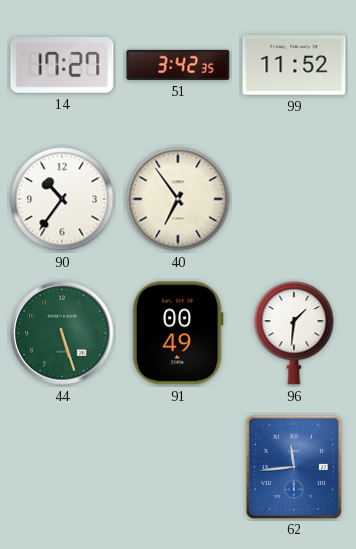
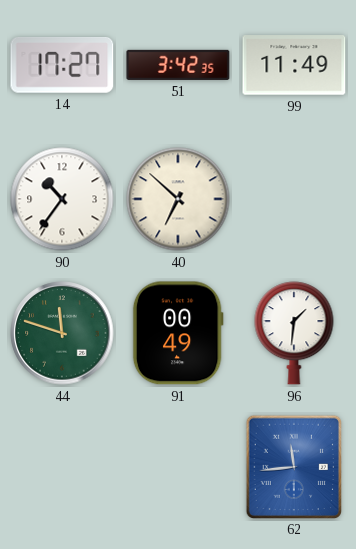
99: 11:52 -> 11:49
40: 6:54 -> 6:52
44: 5:27 -> 11:48
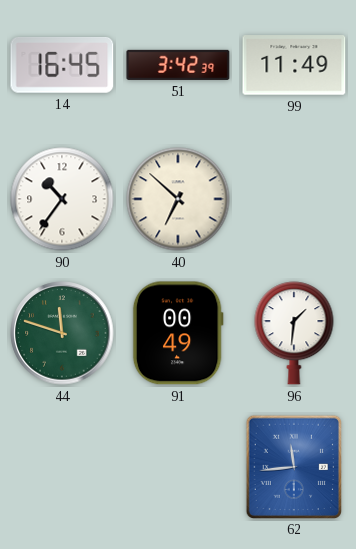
14: 17:27 -> 16:45
51: 3:42:35 -> 3:42:39
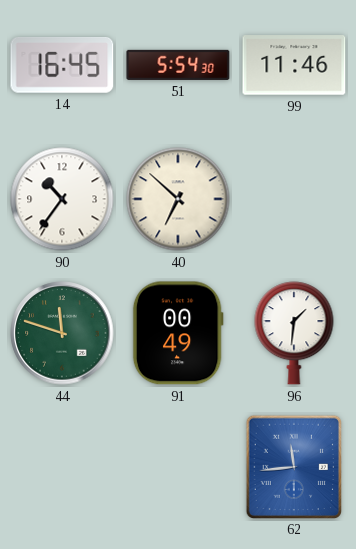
51: 3:42 -> 5:54
99: 11:49 -> 11:46
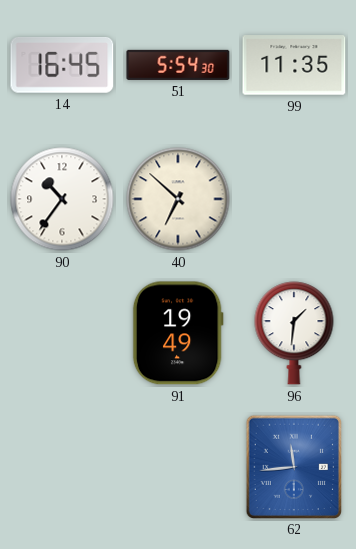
99: 11:46 -> 11:35
44: 11:48 -> none
91: 00:49 -> 19:49
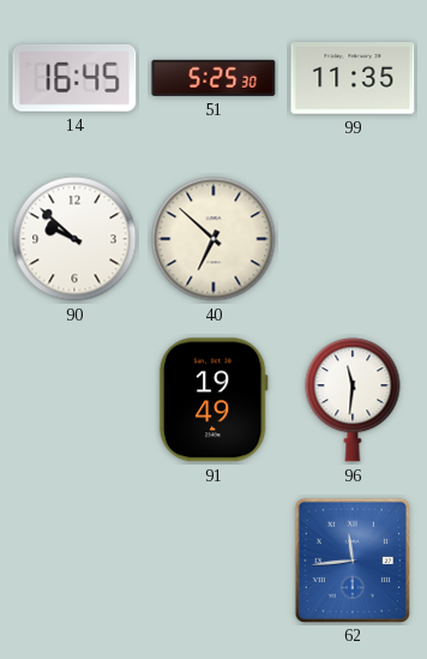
51: 5:54 -> 5:25
90: 10:36 -> 9:52
96: 1:31 -> 11:31
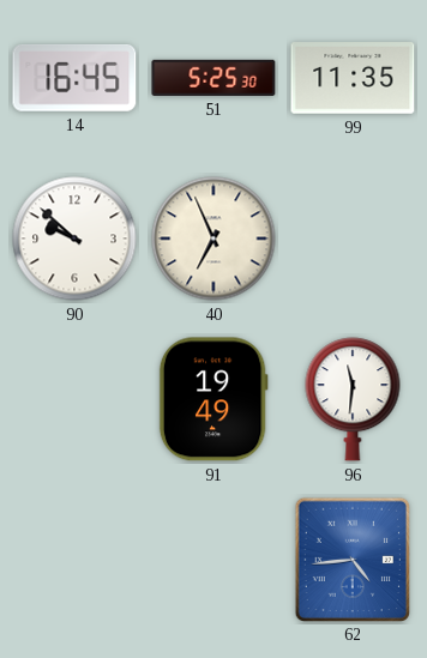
40: 6:52 -> 6:56
62: 11:44 -> 4:44
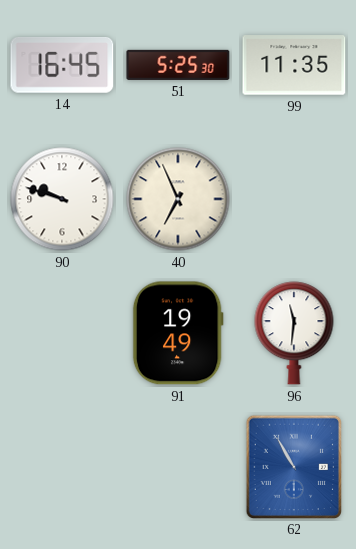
90: 9:52 -> 9:48
62: 4:44 -> 10:55
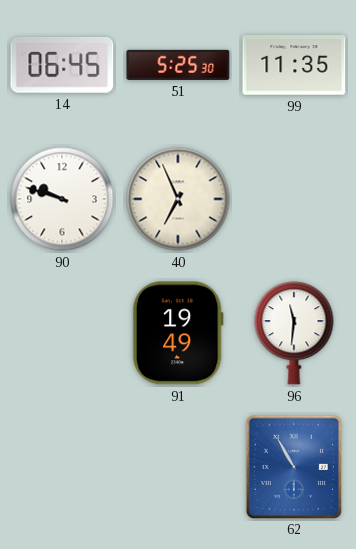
14: 16:45 -> 06:45
